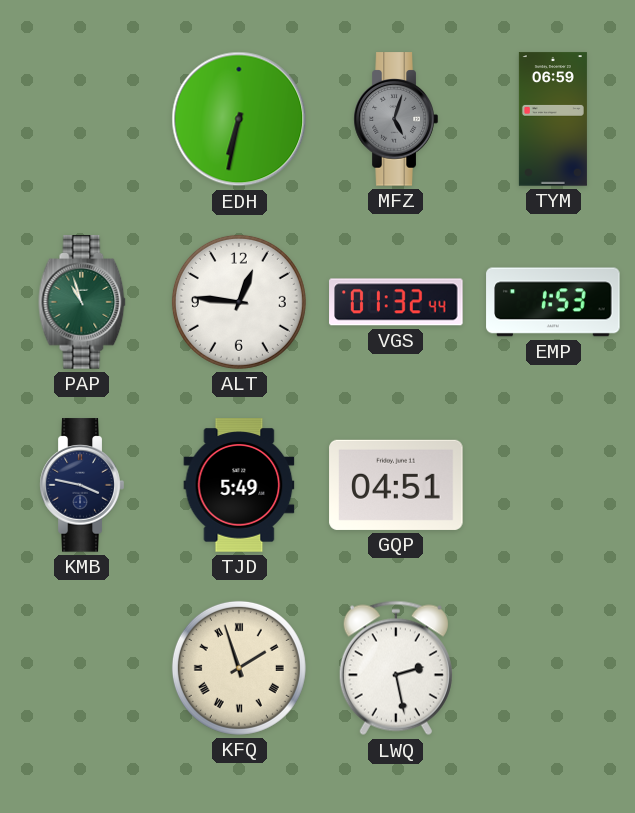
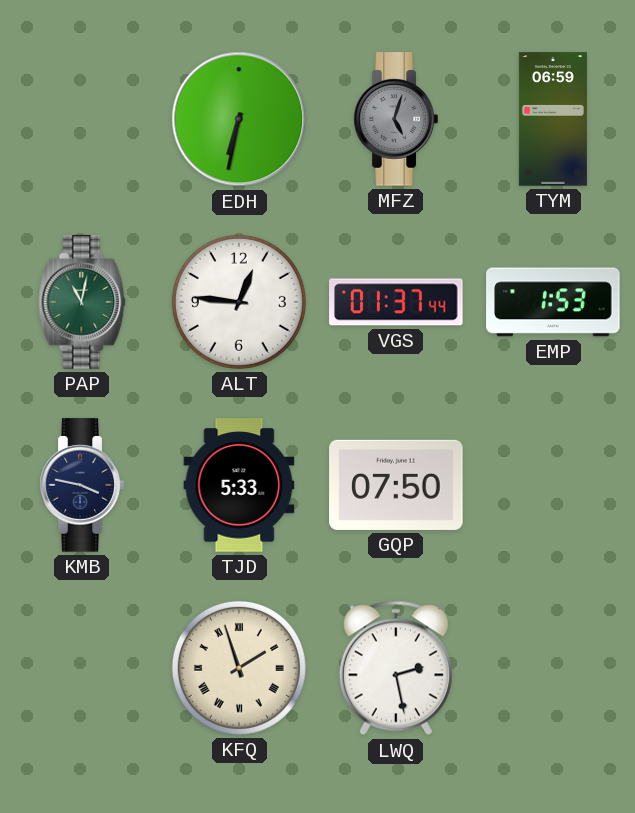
PAP: 10:57 -> 11:02
VGS: 01:32 -> 01:37
TJD: 5:49 -> 5:33
GQP: 04:51 -> 07:50
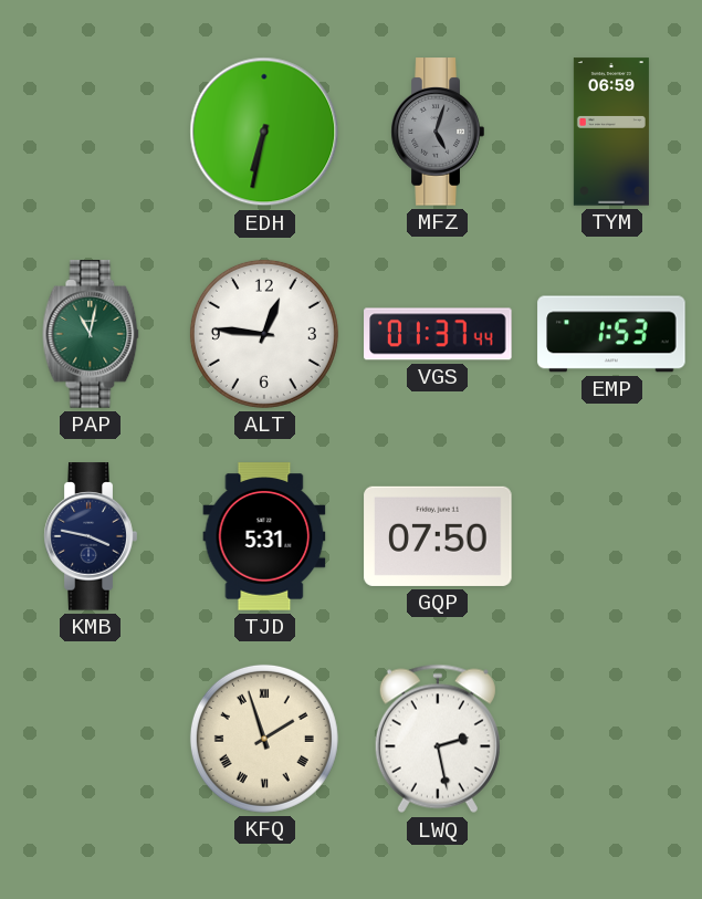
TJD: 5:33 -> 5:31
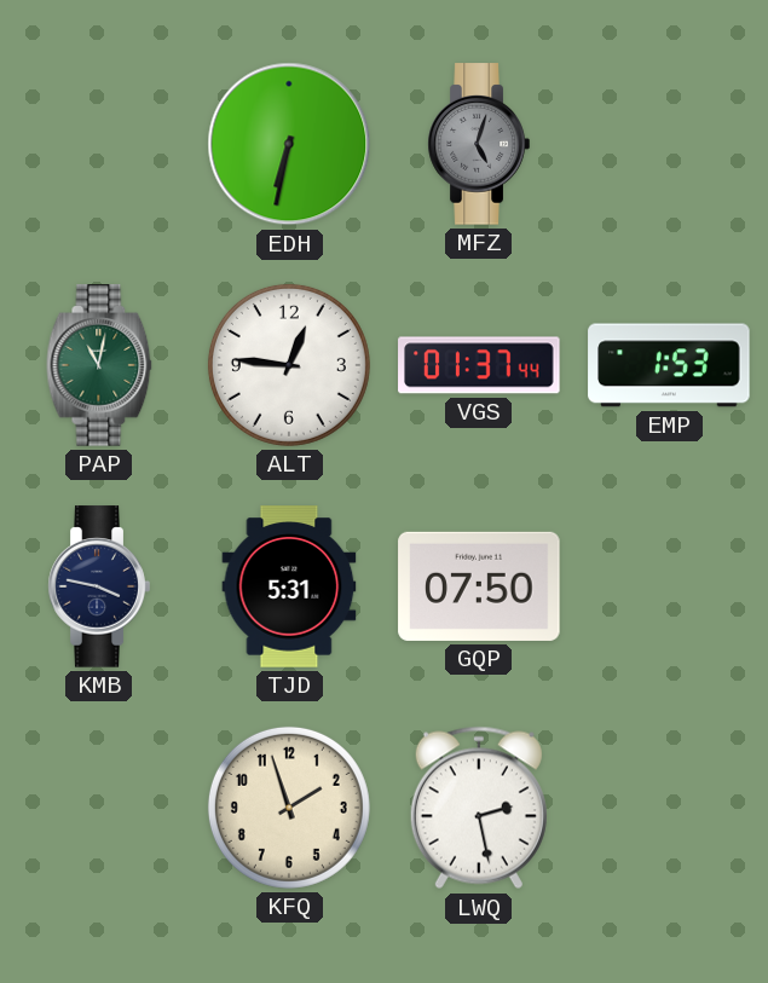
TYM: 06:59 -> none
KFQ numerals: Roman -> Arabic
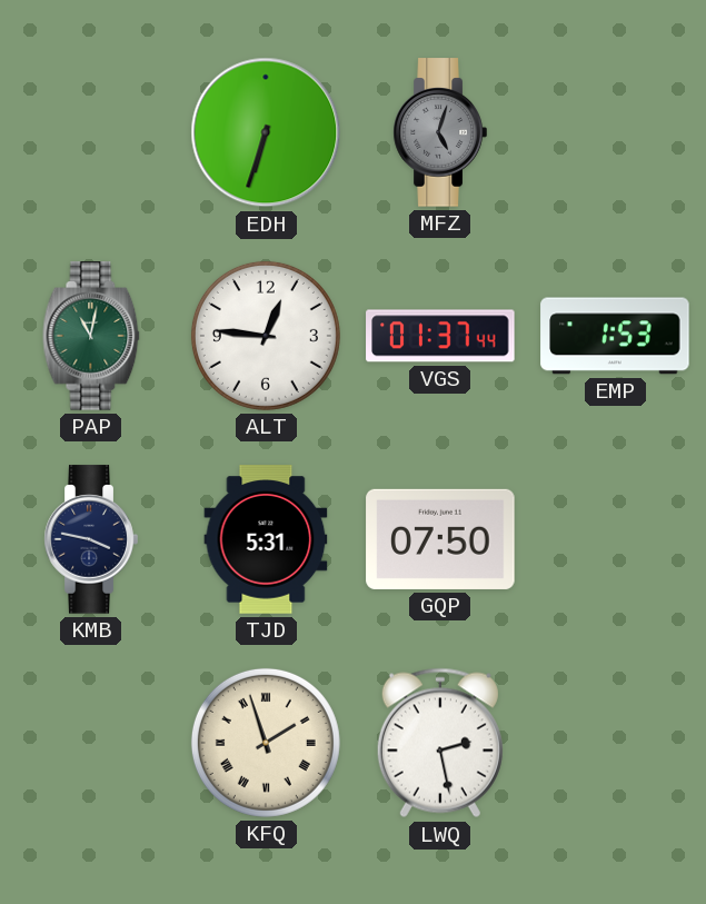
EDH: 6:32 -> 6:33
KFQ numerals: Arabic -> Roman
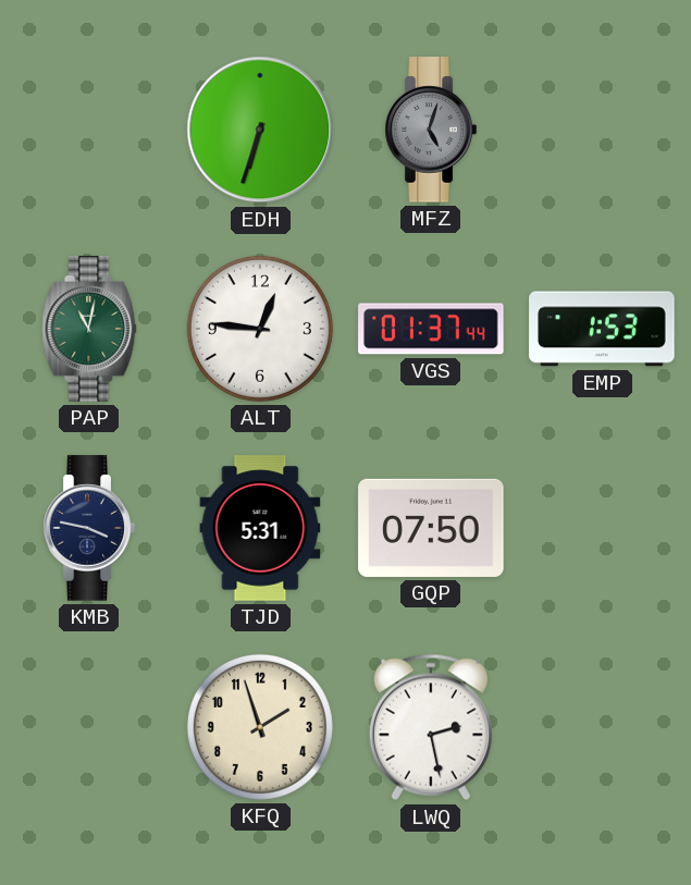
KFQ numerals: Roman -> Arabic
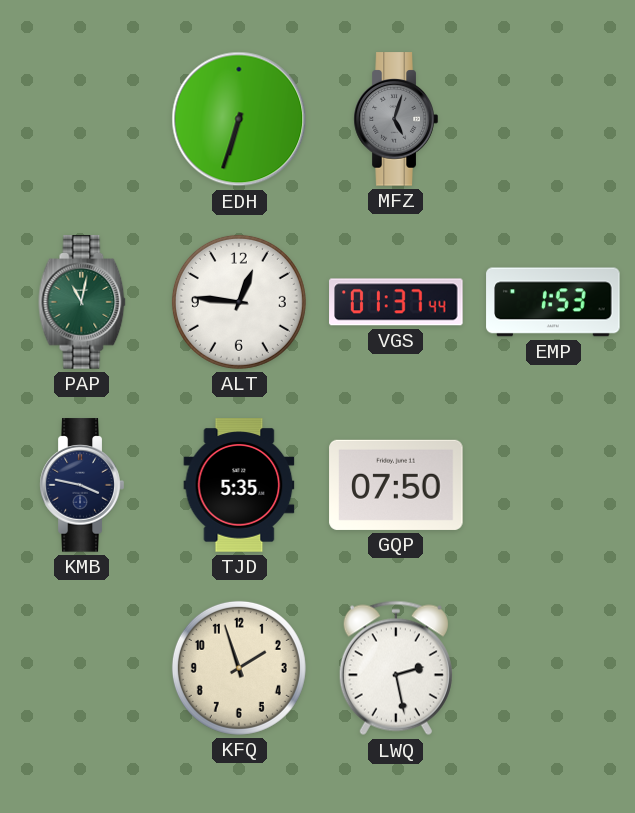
TJD: 5:31 -> 5:35
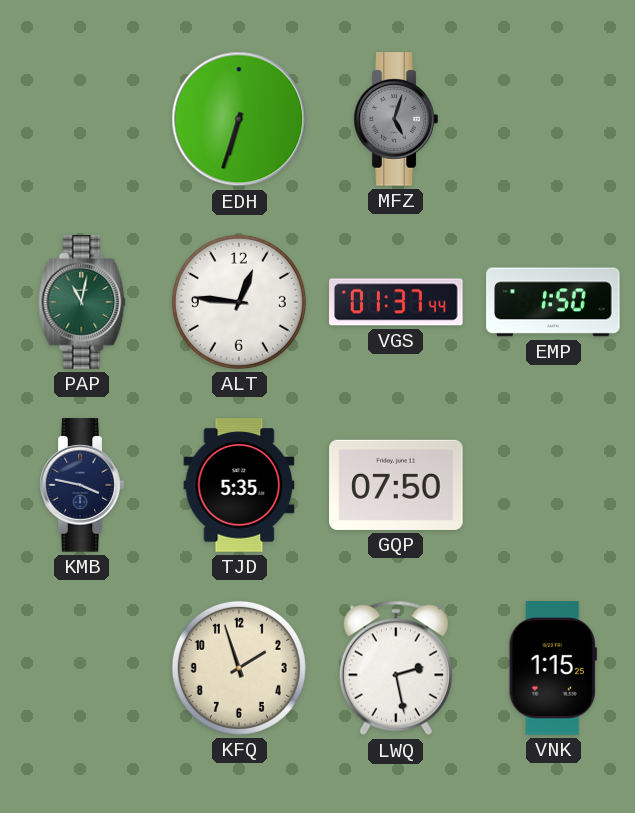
EMP: 1:53 -> 1:50
VNK: none -> 1:15
